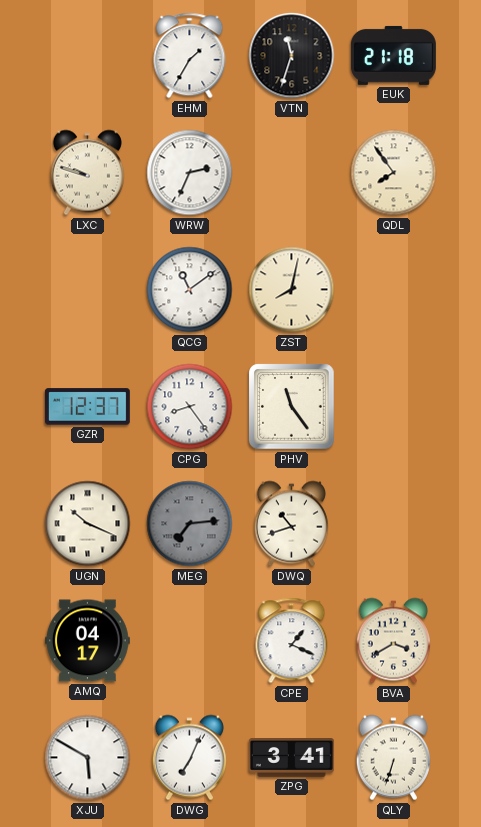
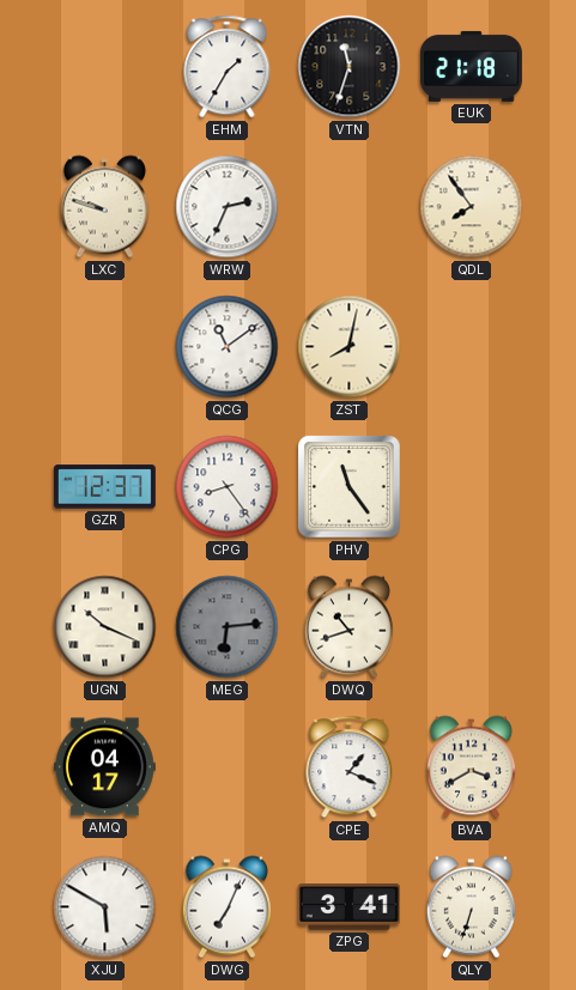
MEG: 7:14 -> 6:14
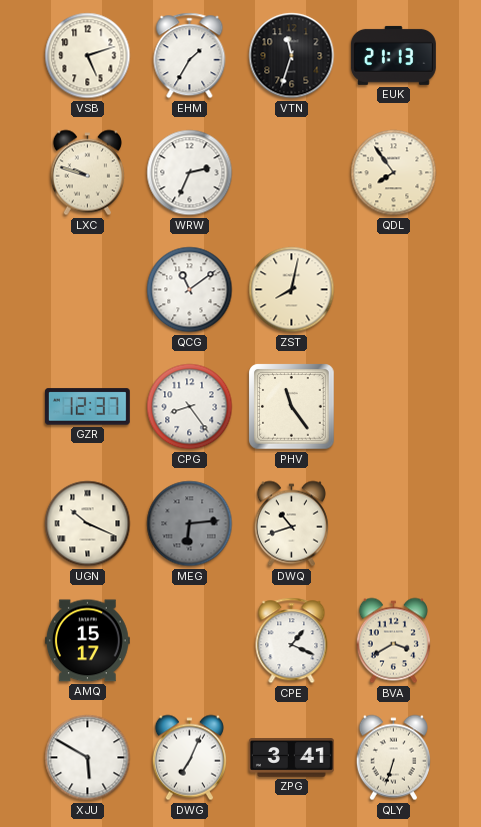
VSB: none -> 5:12
EUK: 21:18 -> 21:13
AMQ: 04:17 -> 15:17
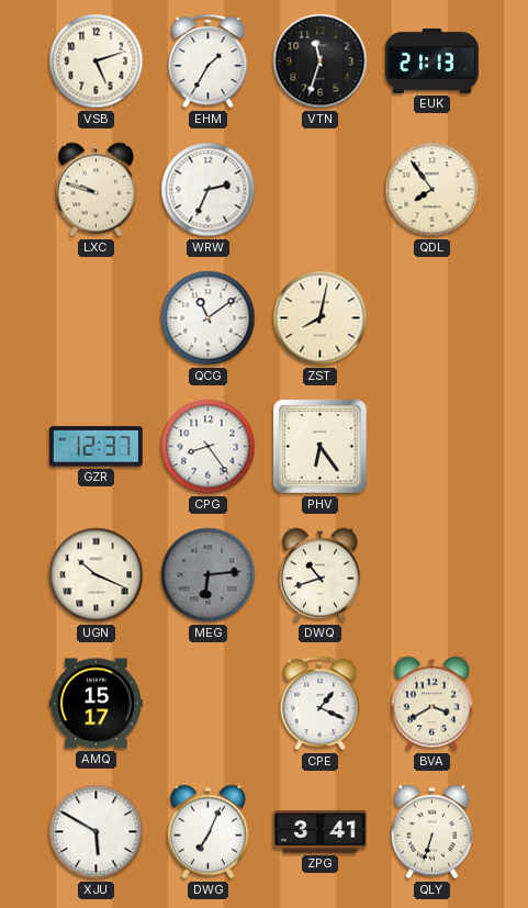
PHV: 11:24 -> 6:24
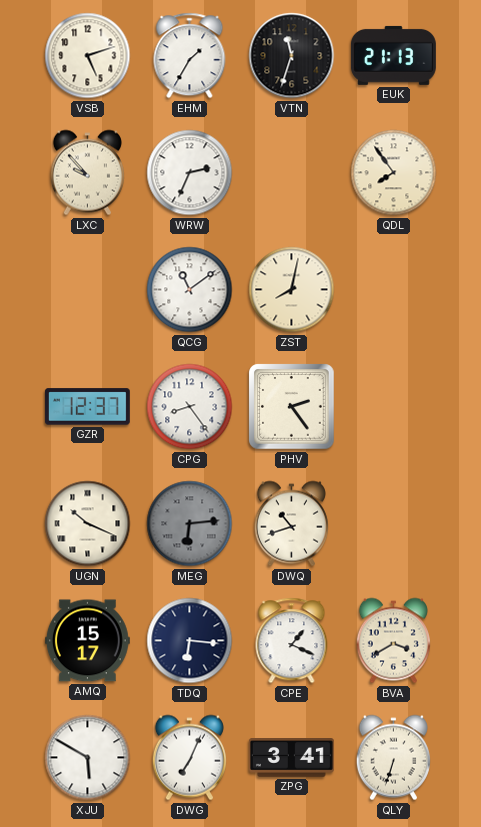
LXC: 9:48 -> 9:53
PHV: 6:24 -> 2:24
TDQ: none -> 6:16
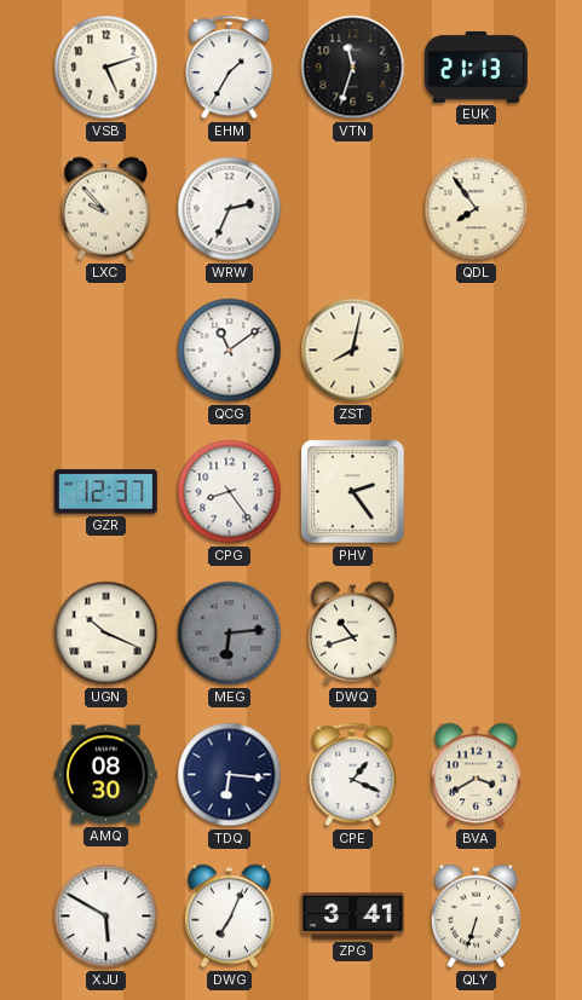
AMQ: 15:17 -> 08:30
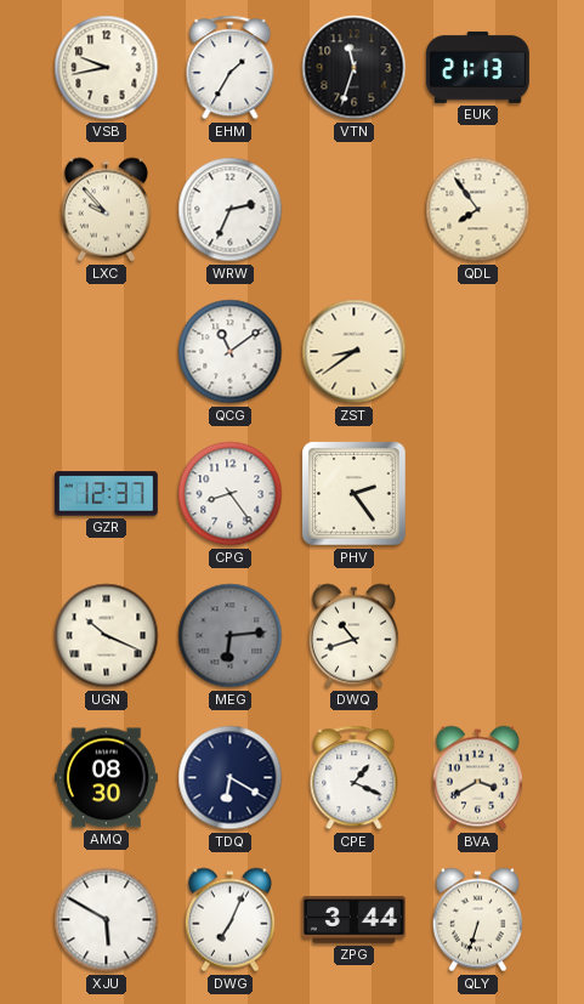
VSB: 5:12 -> 9:43
ZST: 8:02 -> 8:39
TDQ: 6:16 -> 6:20
ZPG: 3:41 -> 3:44
